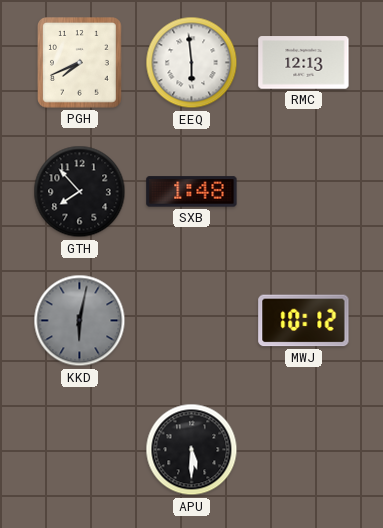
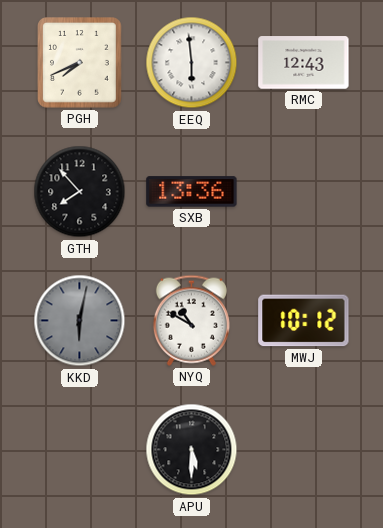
RMC: 12:13 -> 12:43
SXB: 1:48 -> 13:36
NYQ: none -> 10:50
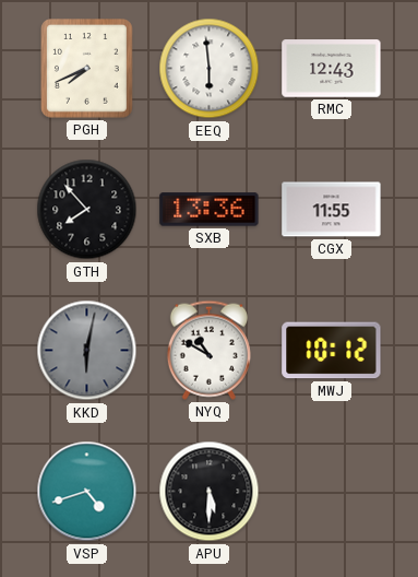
CGX: none -> 11:55
VSP: none -> 4:42
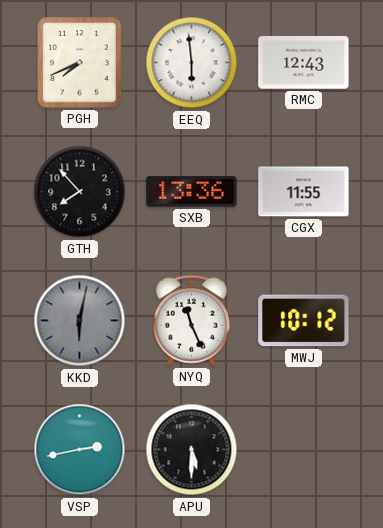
NYQ: 10:50 -> 11:26
VSP: 4:42 -> 2:43
